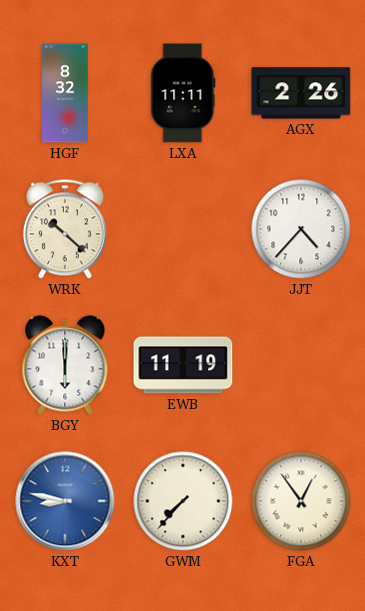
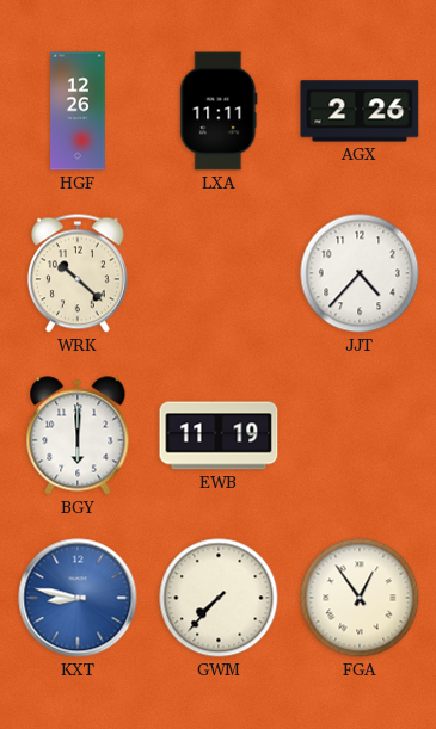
HGF: 8:32 -> 12:26
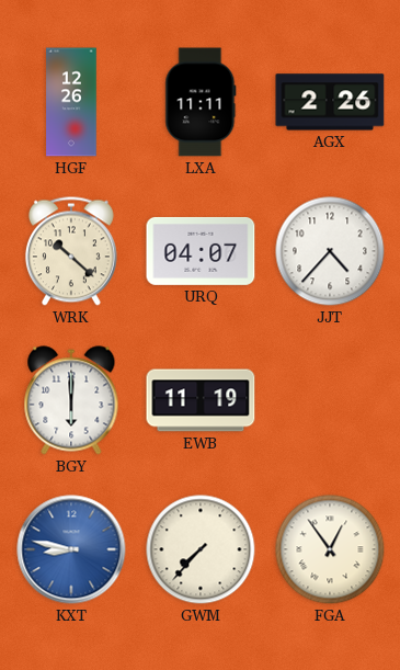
URQ: none -> 04:07
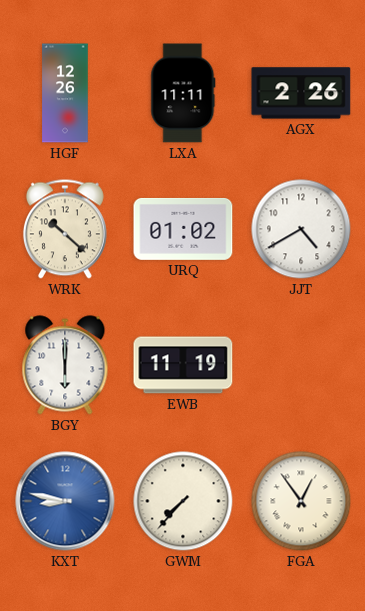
URQ: 04:07 -> 01:02
JJT: 4:37 -> 4:40
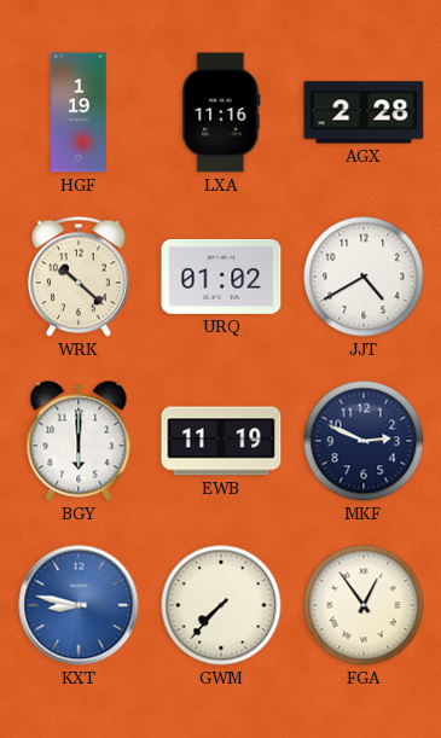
HGF: 12:26 -> 1:19
LXA: 11:11 -> 11:16
AGX: 2:26 -> 2:28
MKF: none -> 2:49
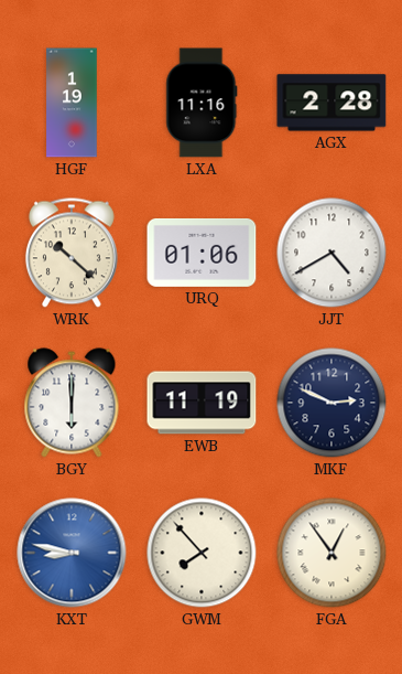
URQ: 01:02 -> 01:06
GWM: 7:37 -> 7:53
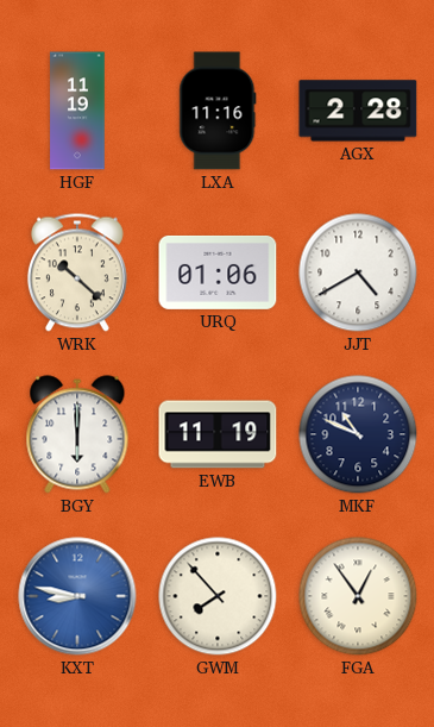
HGF: 1:19 -> 11:19
MKF: 2:49 -> 10:49
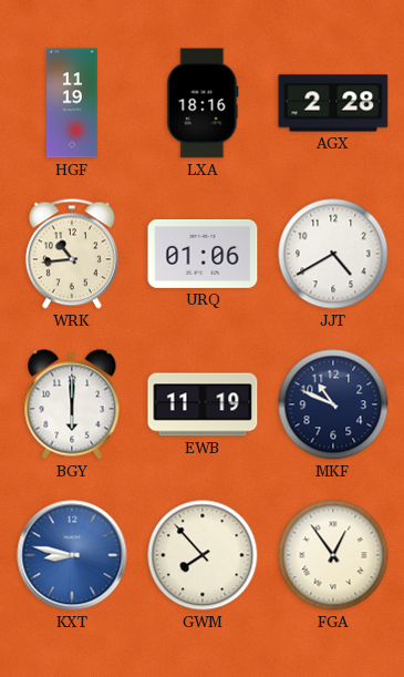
LXA: 11:16 -> 18:16
WRK: 10:22 -> 10:44
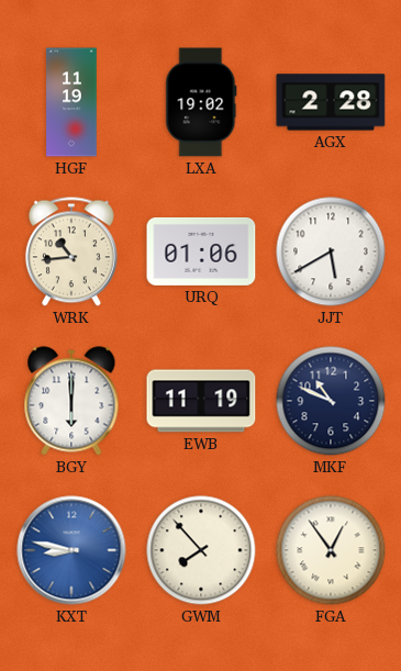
LXA: 18:16 -> 19:02
JJT: 4:40 -> 5:40
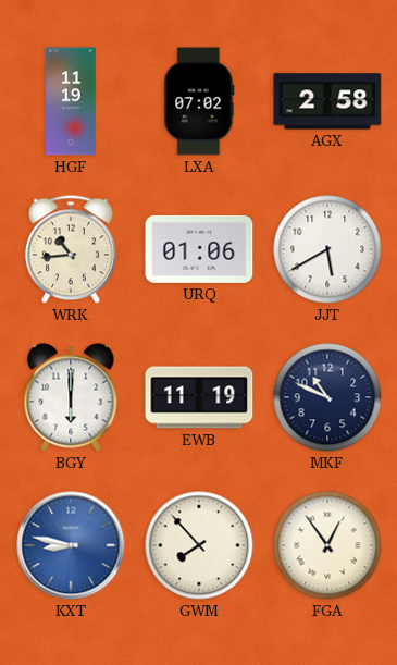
LXA: 19:02 -> 07:02
AGX: 2:28 -> 2:58
